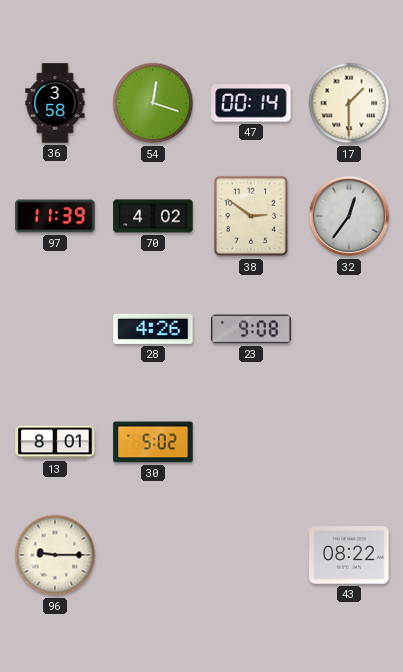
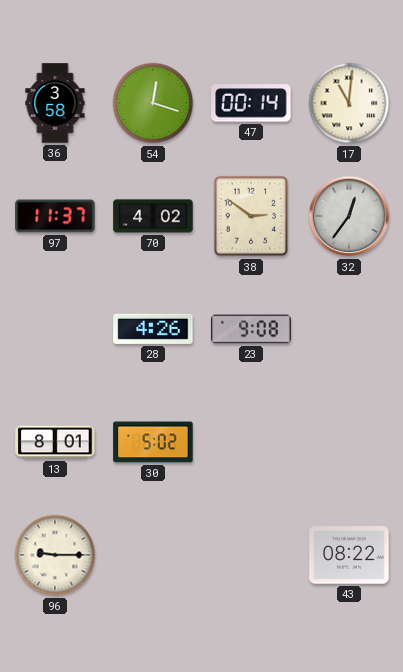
17: 1:30 -> 11:01
97: 11:39 -> 11:37
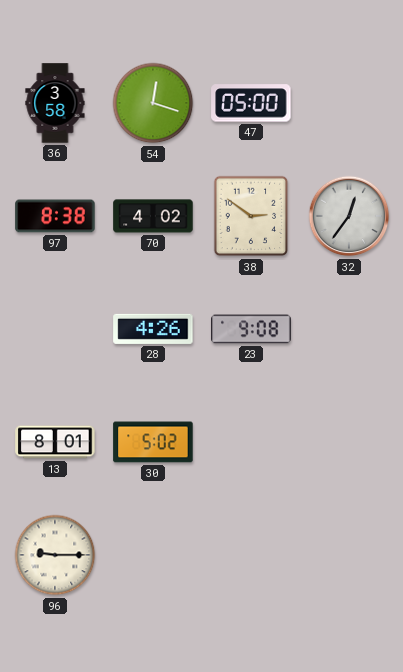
47: 00:14 -> 05:00
17: 11:01 -> none
97: 11:37 -> 8:38
43: 08:22 -> none
